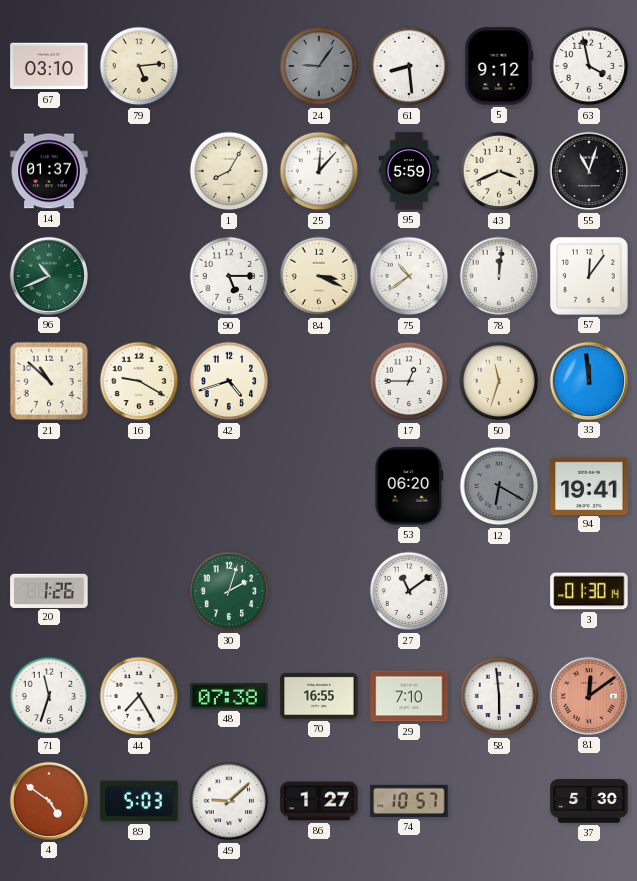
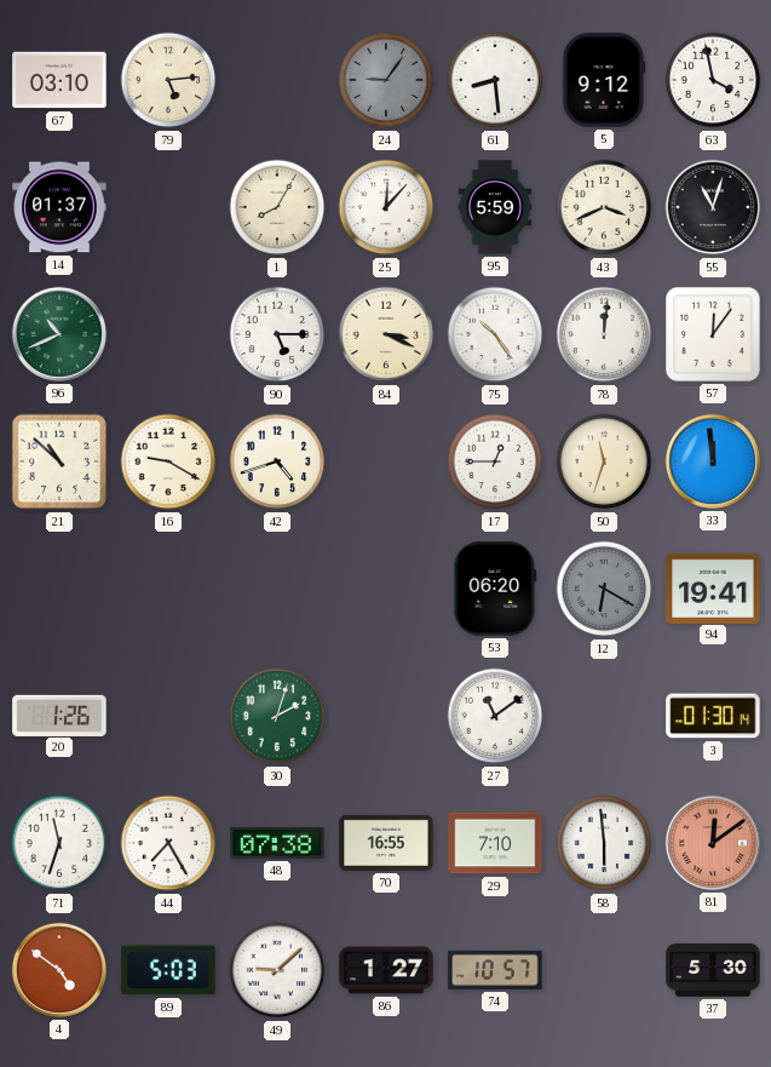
75: 10:39 -> 10:24
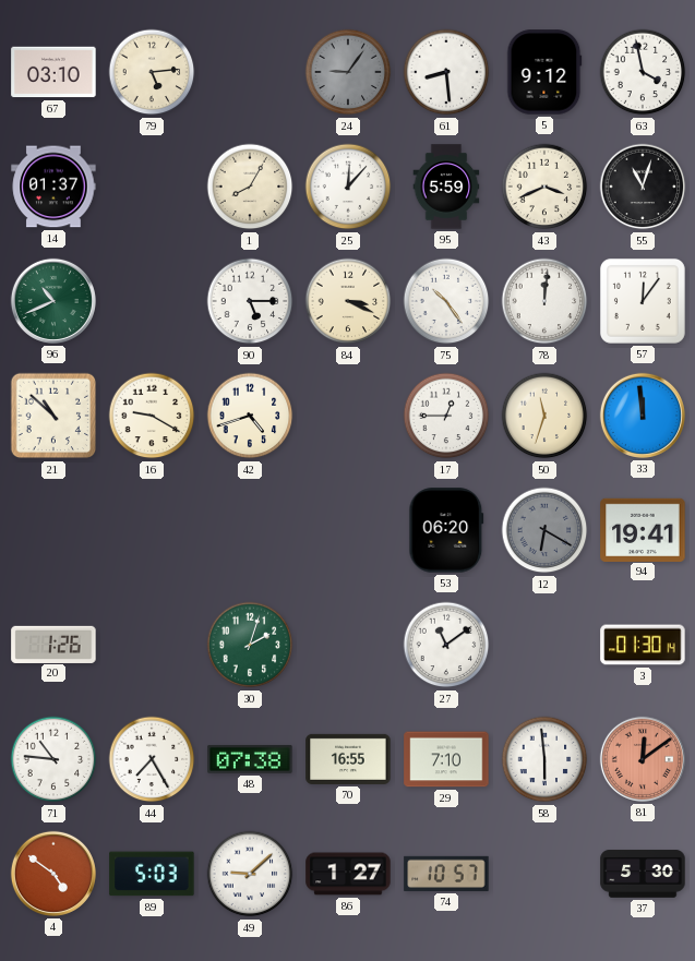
71: 11:33 -> 10:46
